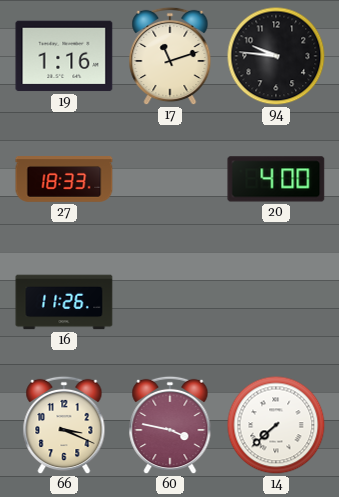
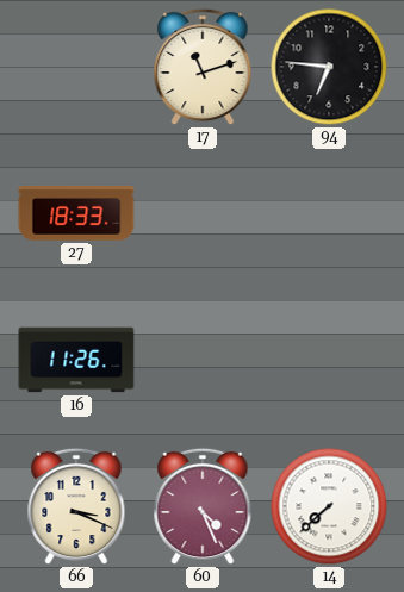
19: 1:16 -> none
94: 9:46 -> 6:46
20: 4:00 -> none
60: 3:47 -> 4:26
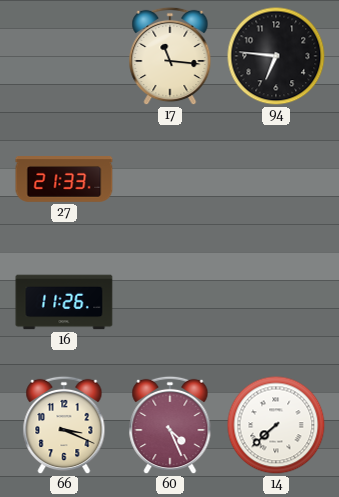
17: 11:12 -> 11:16
27: 18:33 -> 21:33
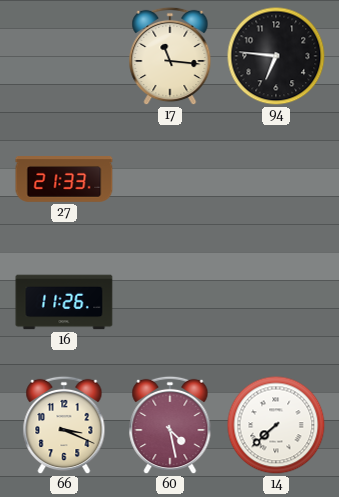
60: 4:26 -> 4:28
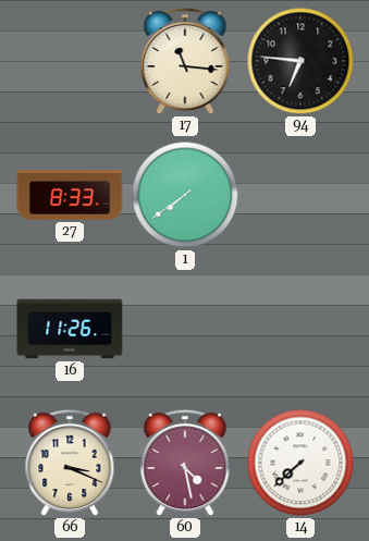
27: 21:33 -> 8:33
1: none -> 7:39
